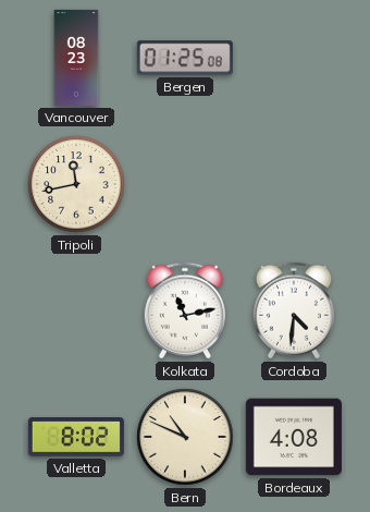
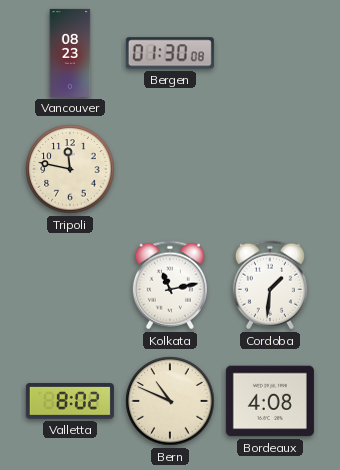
Bergen: 01:25 -> 01:30
Tripoli: 11:43 -> 11:47
Cordoba: 4:31 -> 1:31
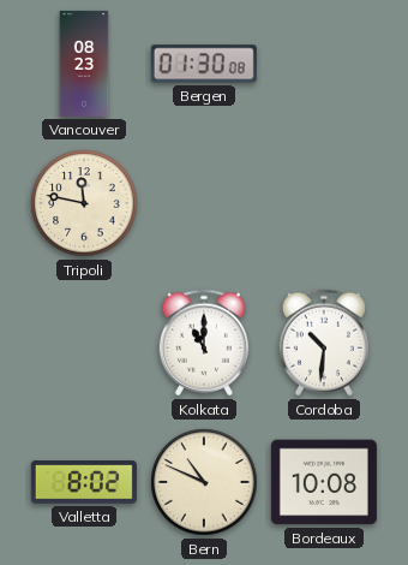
Kolkata: 11:13 -> 11:00
Cordoba: 1:31 -> 10:31
Bordeaux: 4:08 -> 10:08
